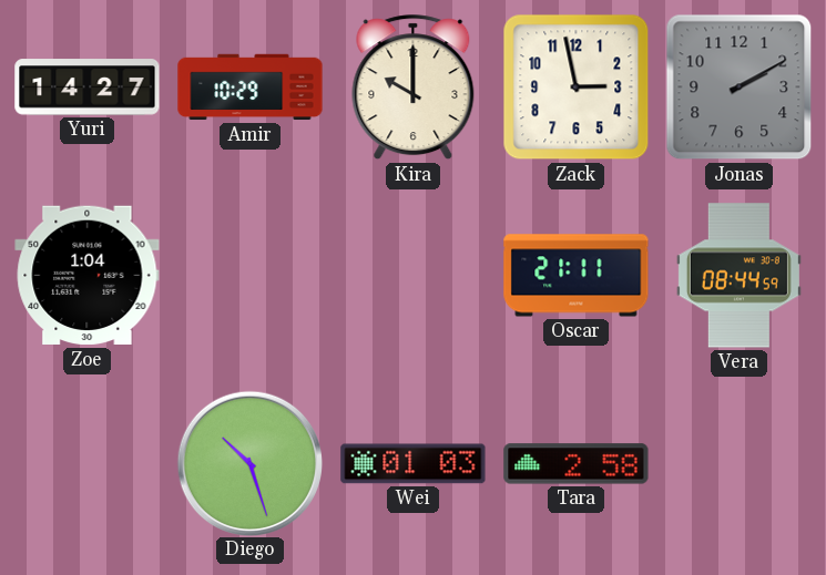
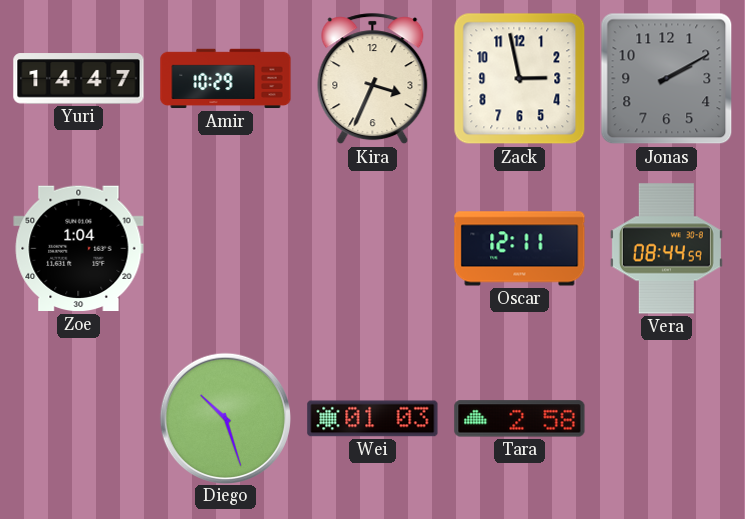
Yuri: 14:27 -> 14:47
Kira: 10:00 -> 3:34
Oscar: 21:11 -> 12:11
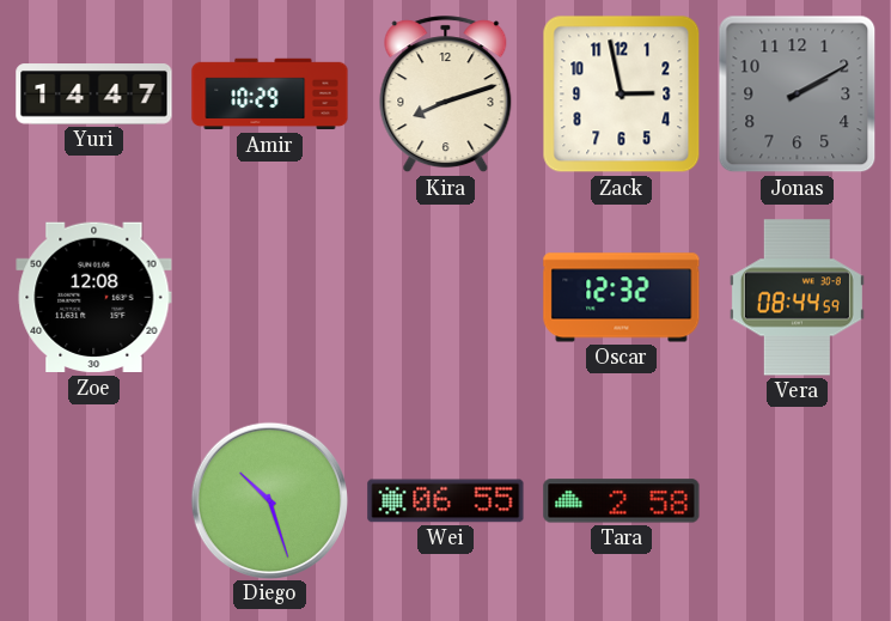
Kira: 3:34 -> 8:12
Zoe: 1:04 -> 12:08
Oscar: 12:11 -> 12:32
Wei: 01:03 -> 06:55
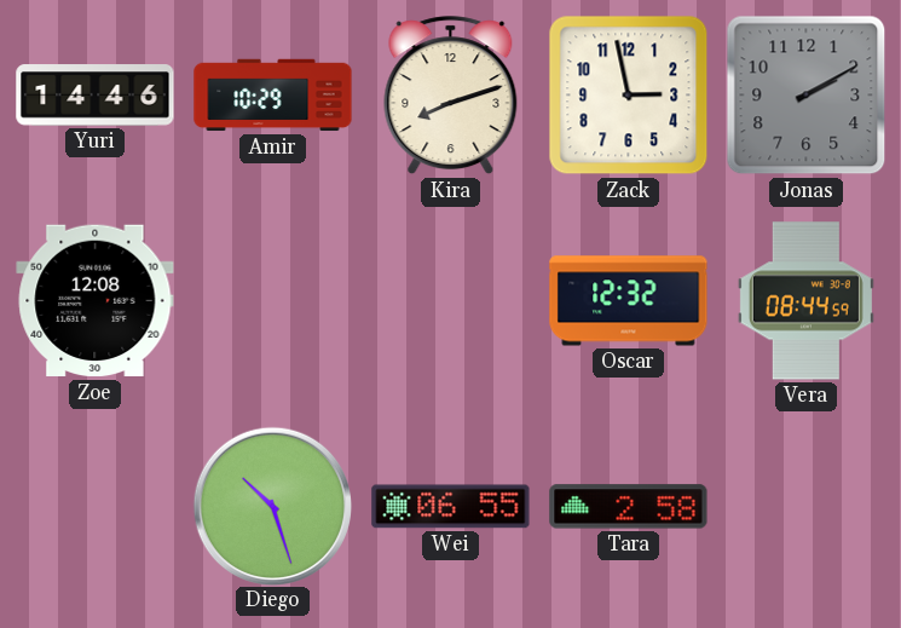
Yuri: 14:47 -> 14:46
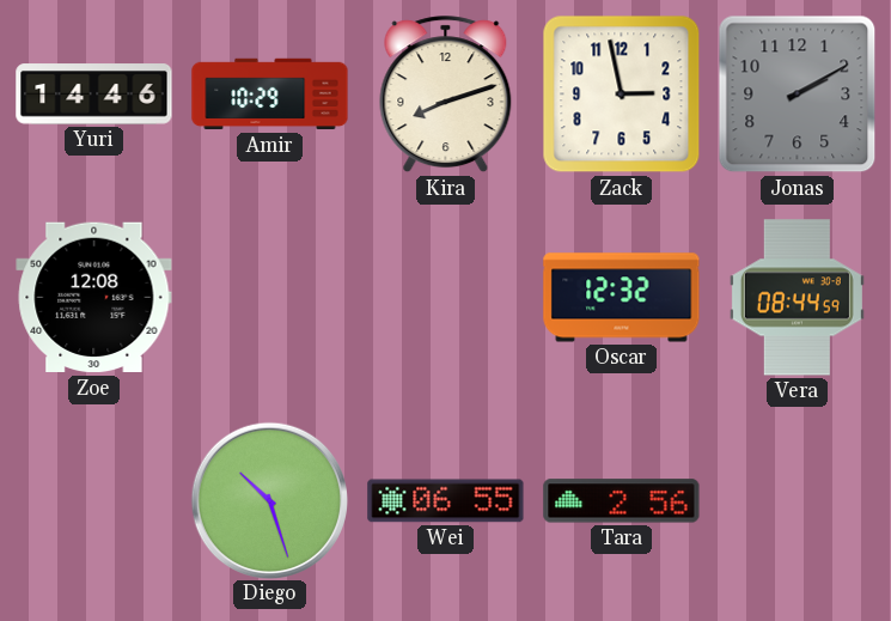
Tara: 2:58 -> 2:56
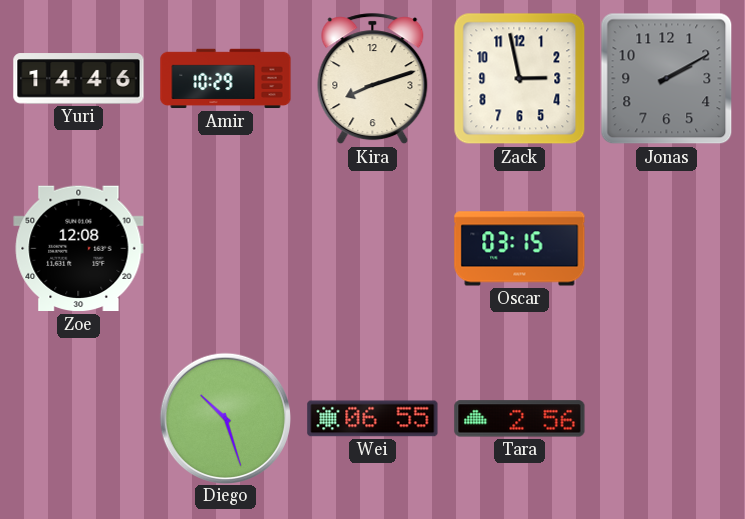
Oscar: 12:32 -> 03:15
Vera: 08:44 -> none
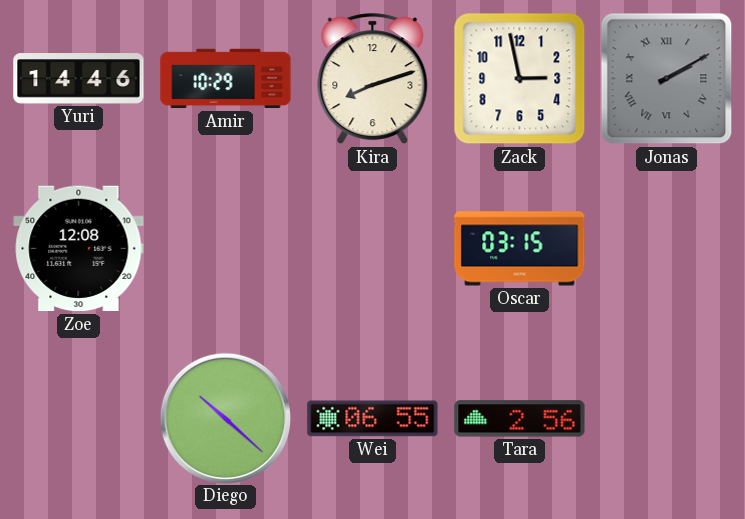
Jonas numerals: Arabic -> Roman
Diego: 10:27 -> 10:22
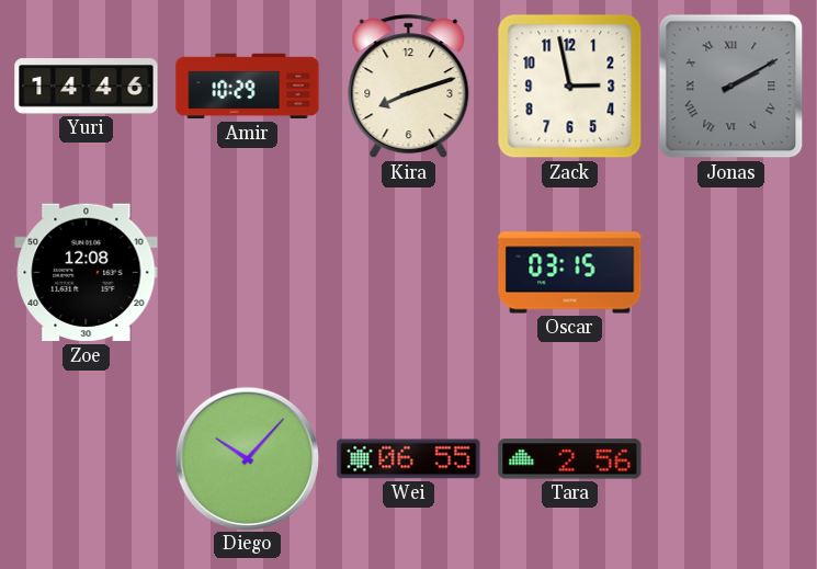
Diego: 10:22 -> 10:07
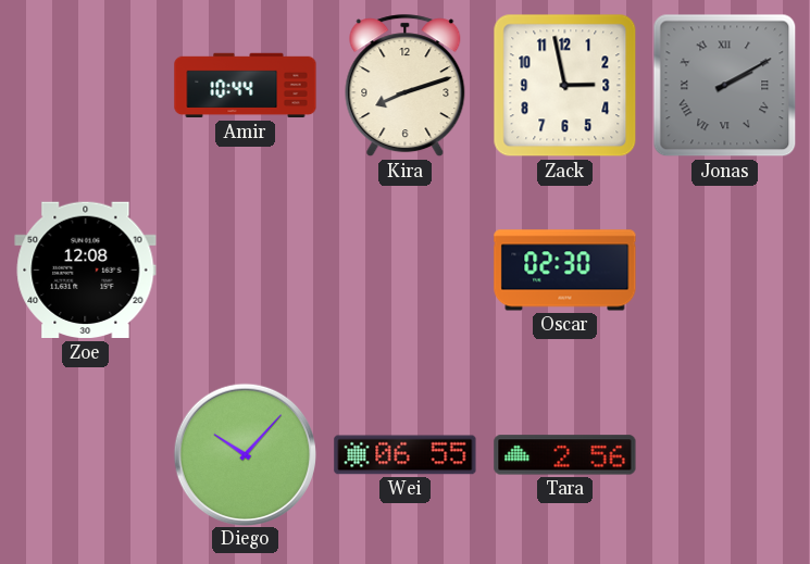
Yuri: 14:46 -> none
Amir: 10:29 -> 10:44
Oscar: 03:15 -> 02:30
